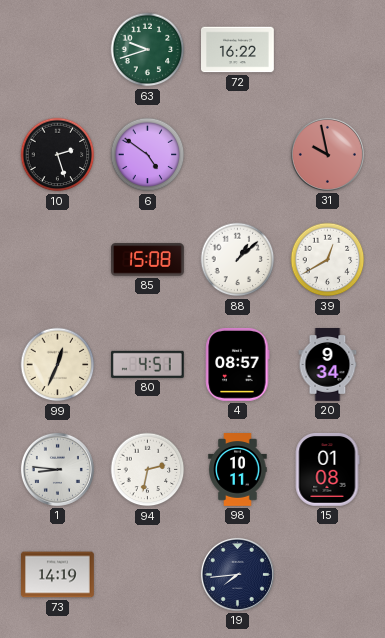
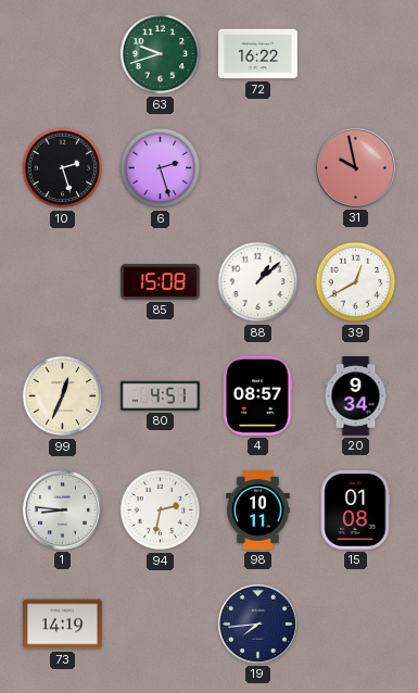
6: 4:51 -> 2:27
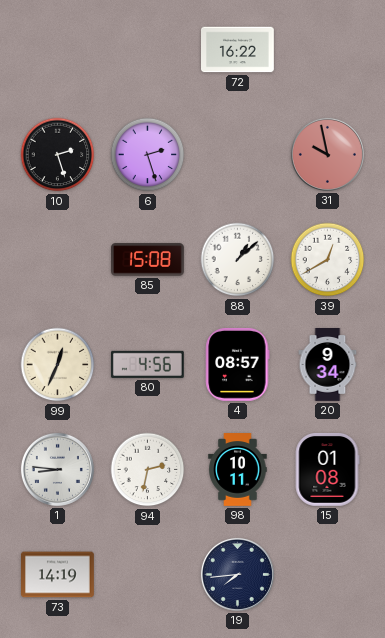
63: 9:42 -> none
80: 4:51 -> 4:56
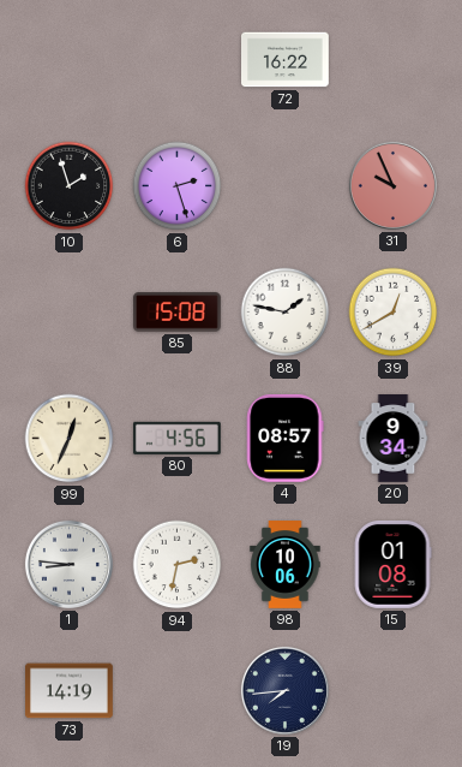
10: 2:27 -> 1:57
31: 9:58 -> 9:56
88: 1:08 -> 1:47
98: 10:11 -> 10:06
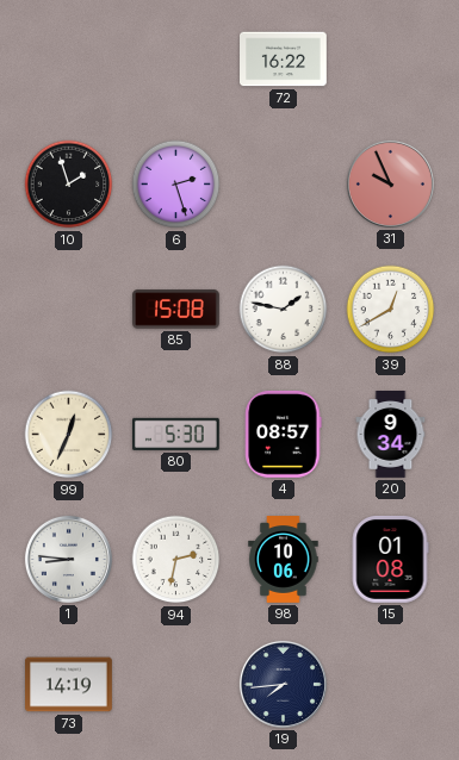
80: 4:56 -> 5:30
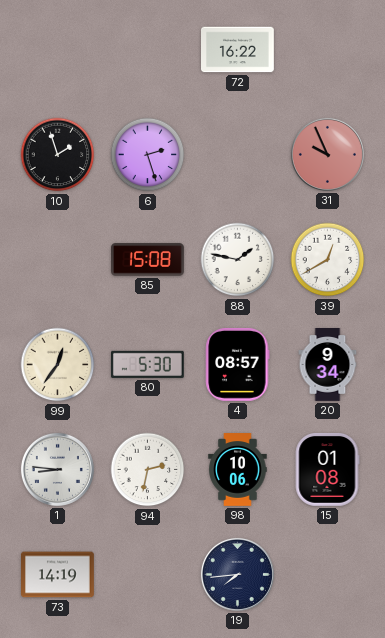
99: 12:34 -> 12:36
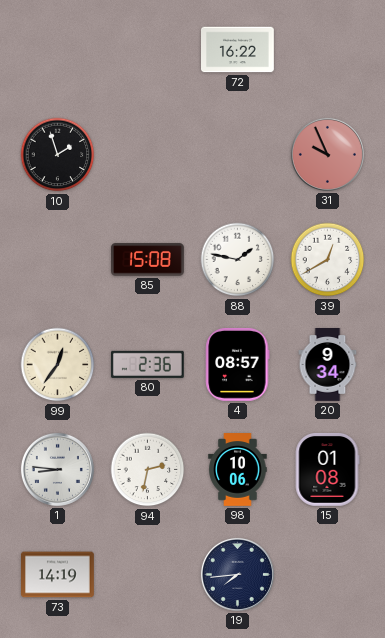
6: 2:27 -> none
80: 5:30 -> 2:36
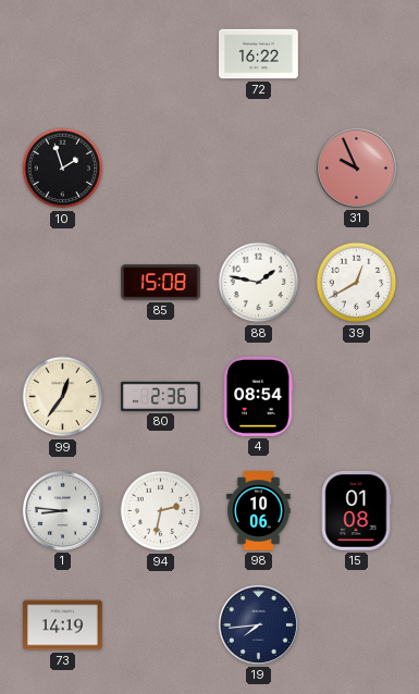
4: 08:57 -> 08:54
20: 9:34 -> none
